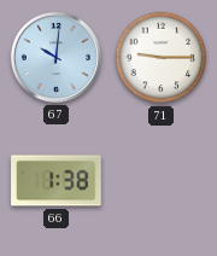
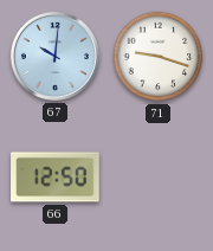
71: 9:15 -> 9:18
66: 1:38 -> 12:50
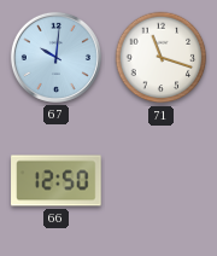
71: 9:18 -> 11:18
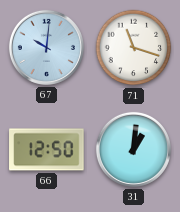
31: none -> 1:01
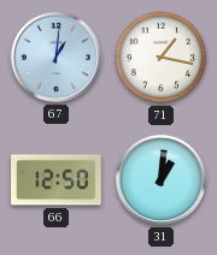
67: 10:01 -> 1:01
71: 11:18 -> 1:17
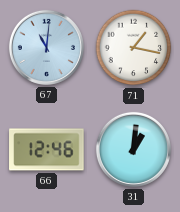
67: 1:01 -> 11:01
66: 12:50 -> 12:46
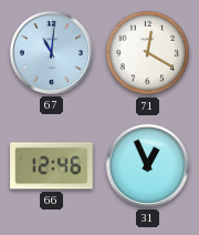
71: 1:17 -> 12:20
31: 1:01 -> 12:56
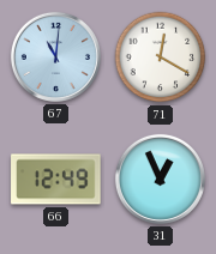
66: 12:46 -> 12:49
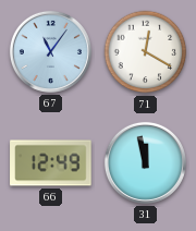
67: 11:01 -> 11:06
31: 12:56 -> 11:58
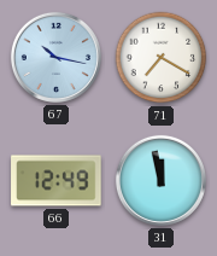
67: 11:06 -> 10:17
71: 12:20 -> 7:20
